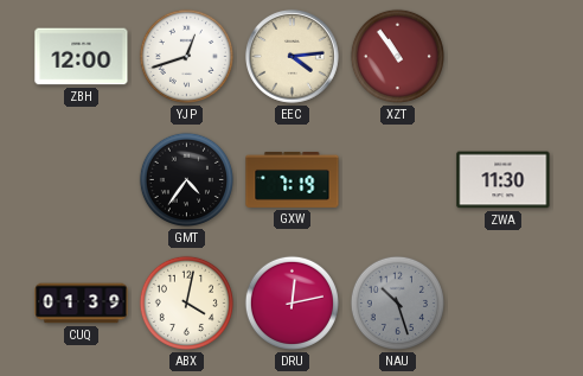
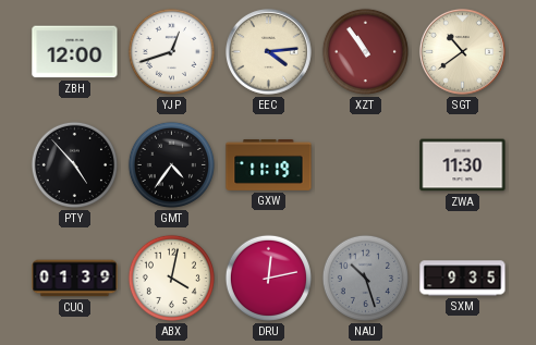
SGT: none -> 10:39
PTY: none -> 4:53
GXW: 7:19 -> 11:19
SXM: none -> 9:35
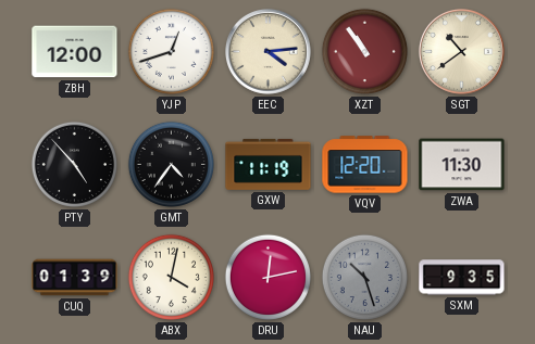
VQV: none -> 12:20
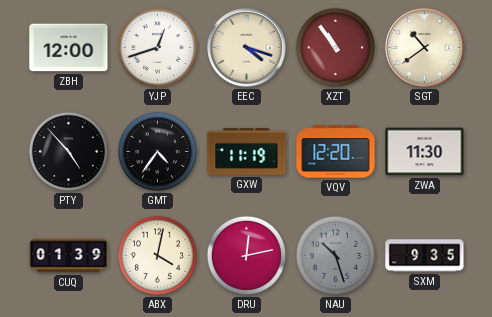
EEC: 4:14 -> 4:18
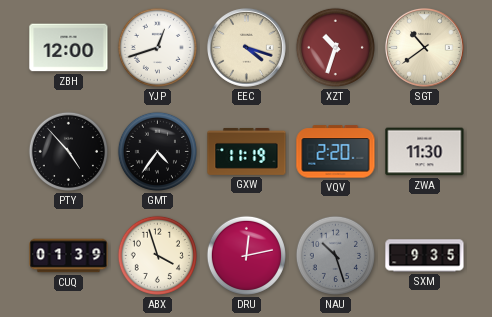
XZT: 10:54 -> 10:33
VQV: 12:20 -> 2:20
ABX: 4:02 -> 3:57
